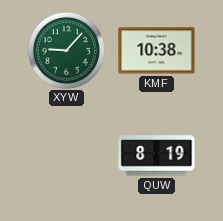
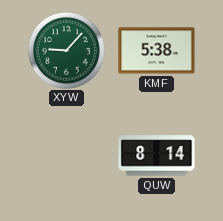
KMF: 10:38 -> 5:38
QUW: 8:19 -> 8:14
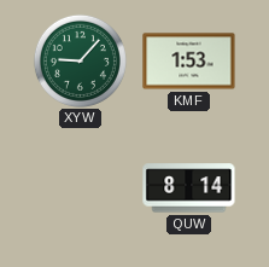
KMF: 5:38 -> 1:53
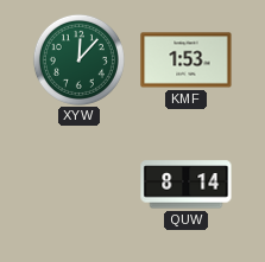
XYW: 9:07 -> 12:07
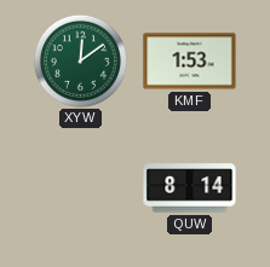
XYW: 12:07 -> 12:09
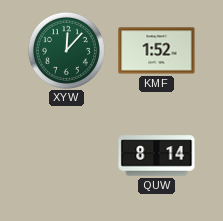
XYW: 12:09 -> 12:07
KMF: 1:53 -> 1:52
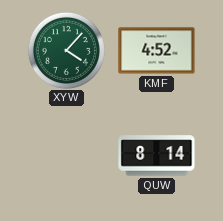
XYW: 12:07 -> 4:07
KMF: 1:52 -> 4:52
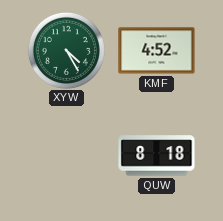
XYW: 4:07 -> 4:25
QUW: 8:14 -> 8:18
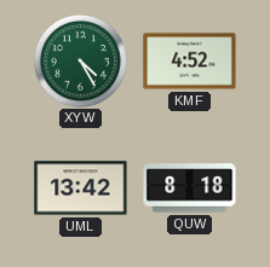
UML: none -> 13:42
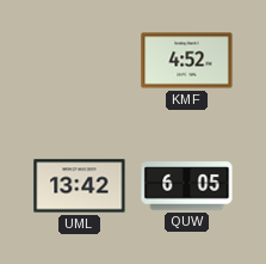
XYW: 4:25 -> none
QUW: 8:18 -> 6:05
